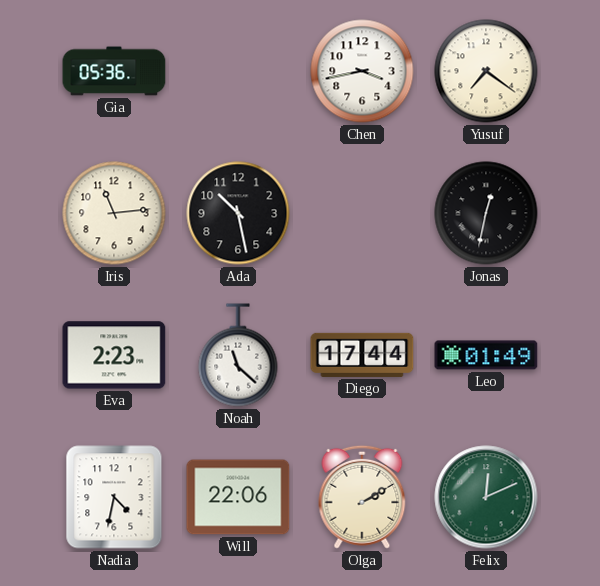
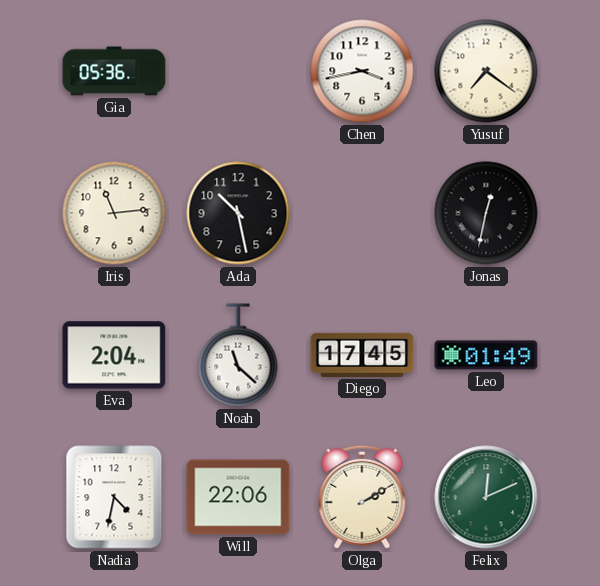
Eva: 2:23 -> 2:04
Diego: 17:44 -> 17:45
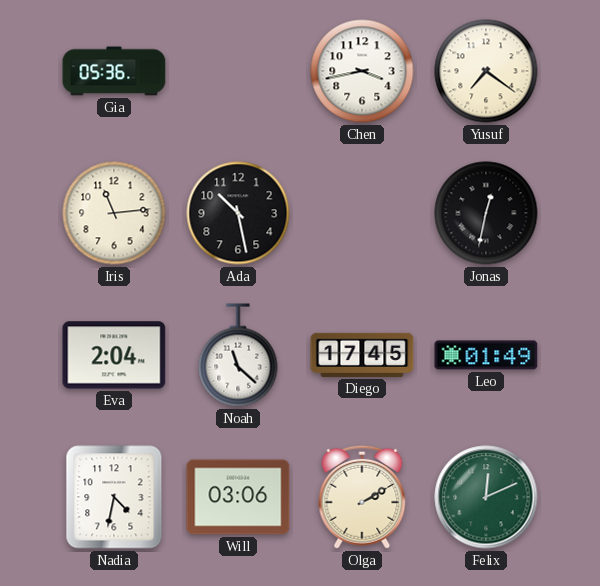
Will: 22:06 -> 03:06
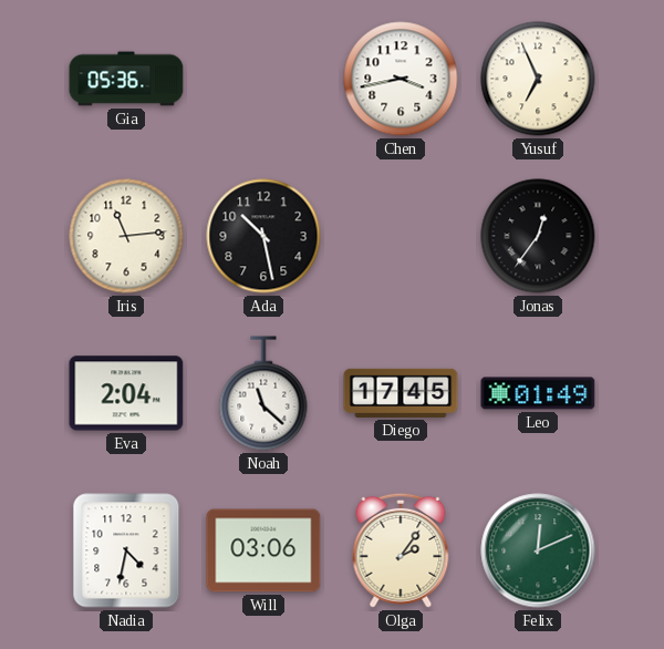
Yusuf: 7:21 -> 6:56
Jonas: 12:32 -> 12:36
Olga: 2:10 -> 2:06
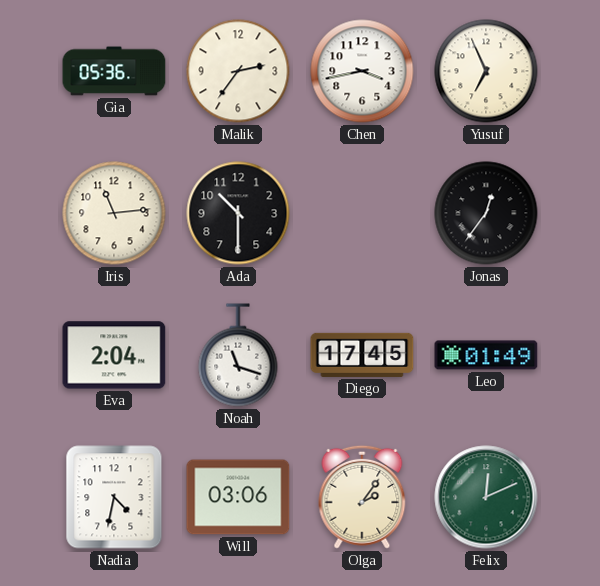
Malik: none -> 2:36
Ada: 10:28 -> 10:30
Noah: 11:22 -> 11:18
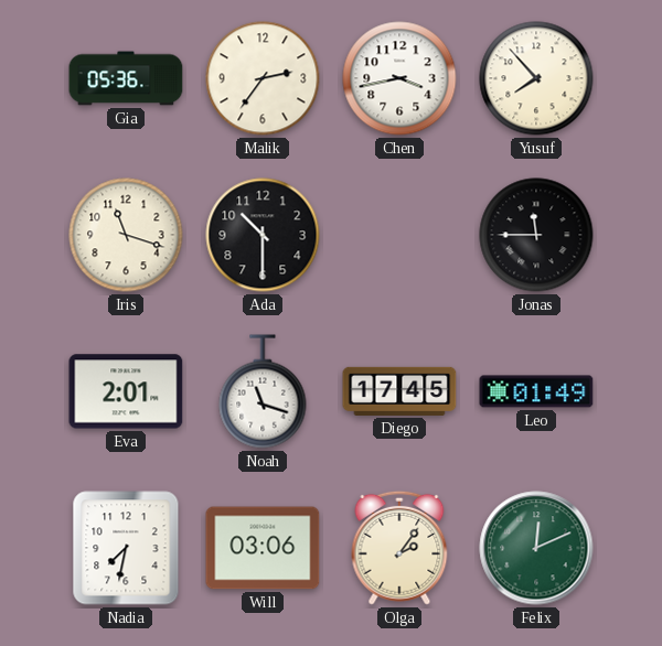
Yusuf: 6:56 -> 7:53
Iris: 11:14 -> 11:18
Jonas: 12:36 -> 11:45
Eva: 2:04 -> 2:01
Nadia: 4:32 -> 7:32
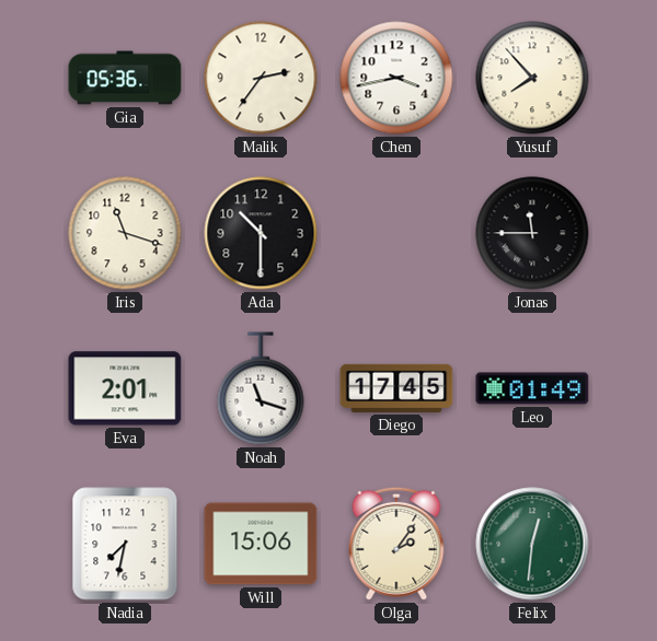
Will: 03:06 -> 15:06
Felix: 12:11 -> 12:31
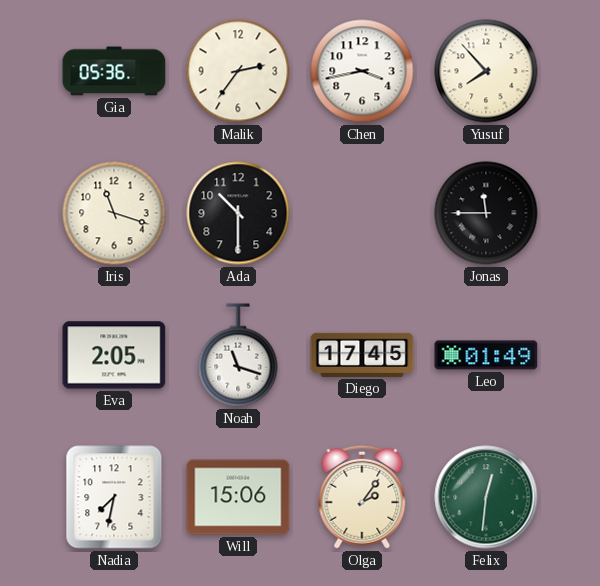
Eva: 2:01 -> 2:05
